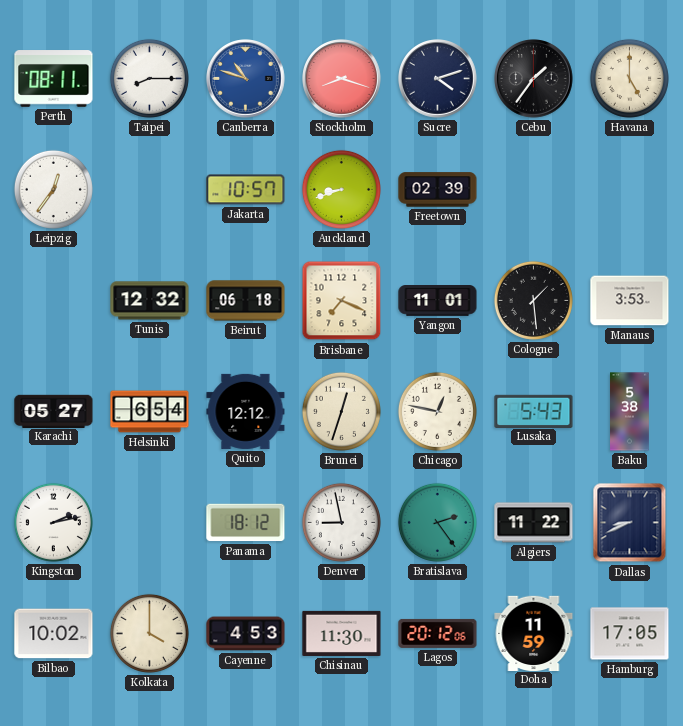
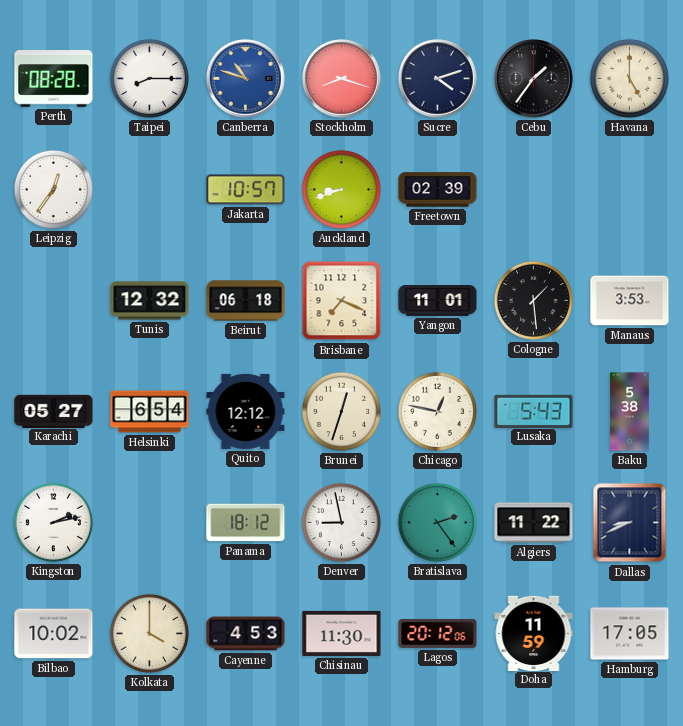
Perth: 08:11 -> 08:28
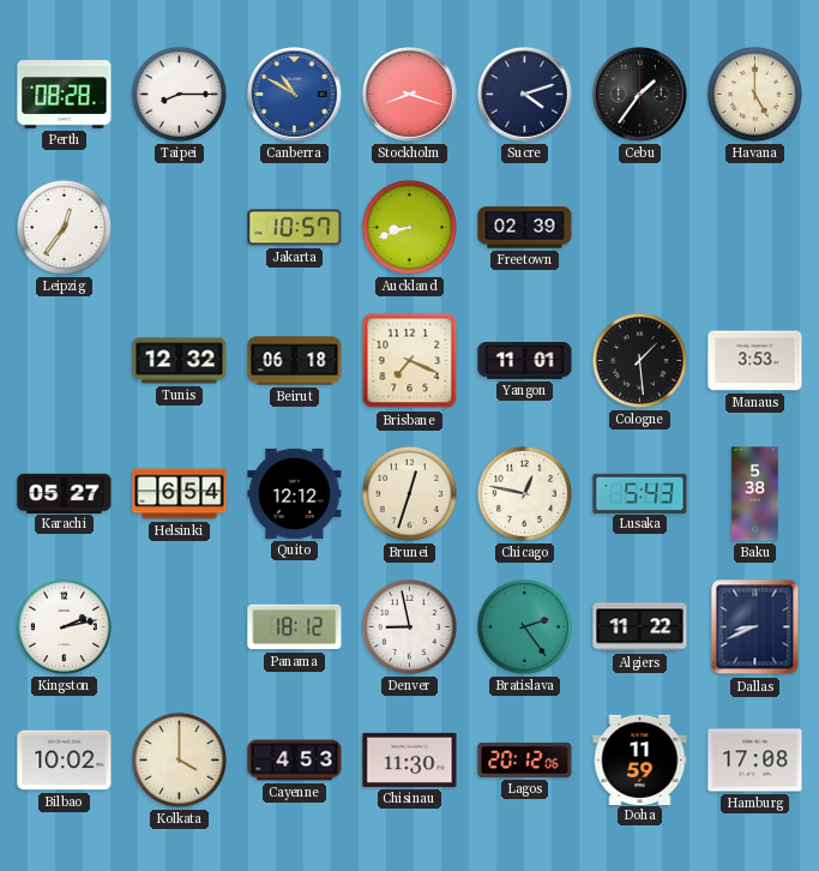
Canberra: 10:48 -> 10:50
Hamburg: 17:05 -> 17:08
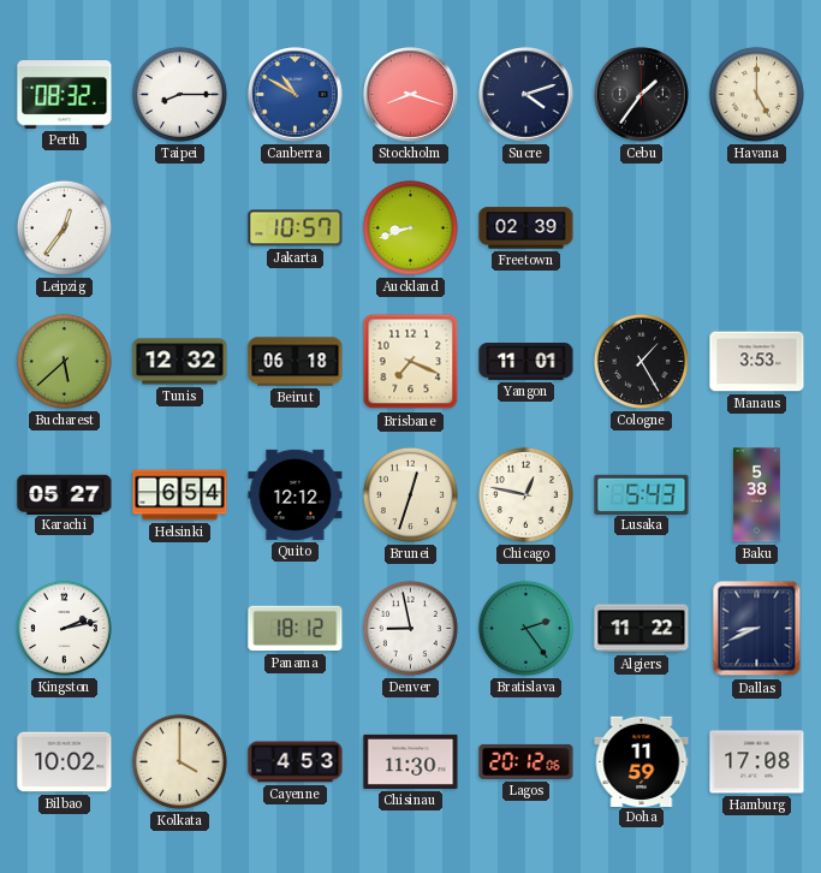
Perth: 08:28 -> 08:32
Bucharest: none -> 5:38
Cologne: 1:29 -> 1:25
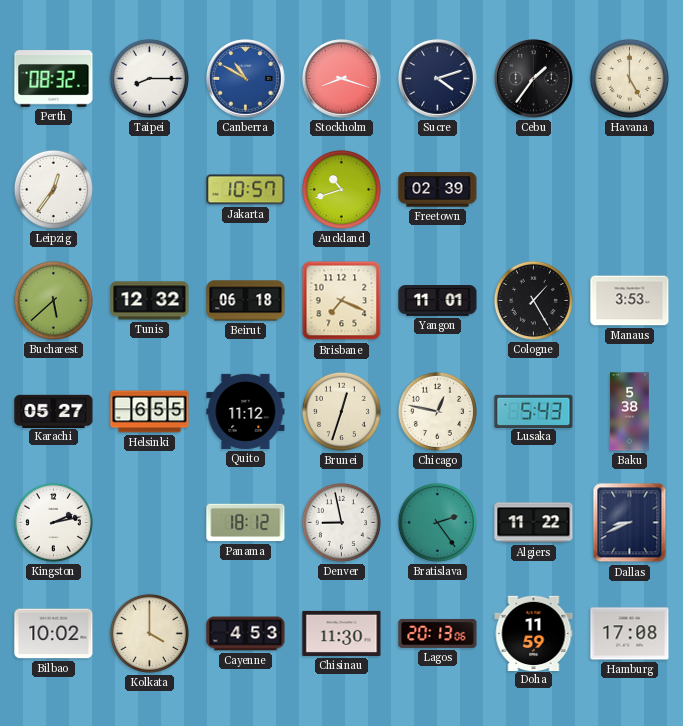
Auckland: 8:42 -> 10:42
Helsinki: 6:54 -> 6:55
Quito: 12:12 -> 11:12
Lagos: 20:12 -> 20:13
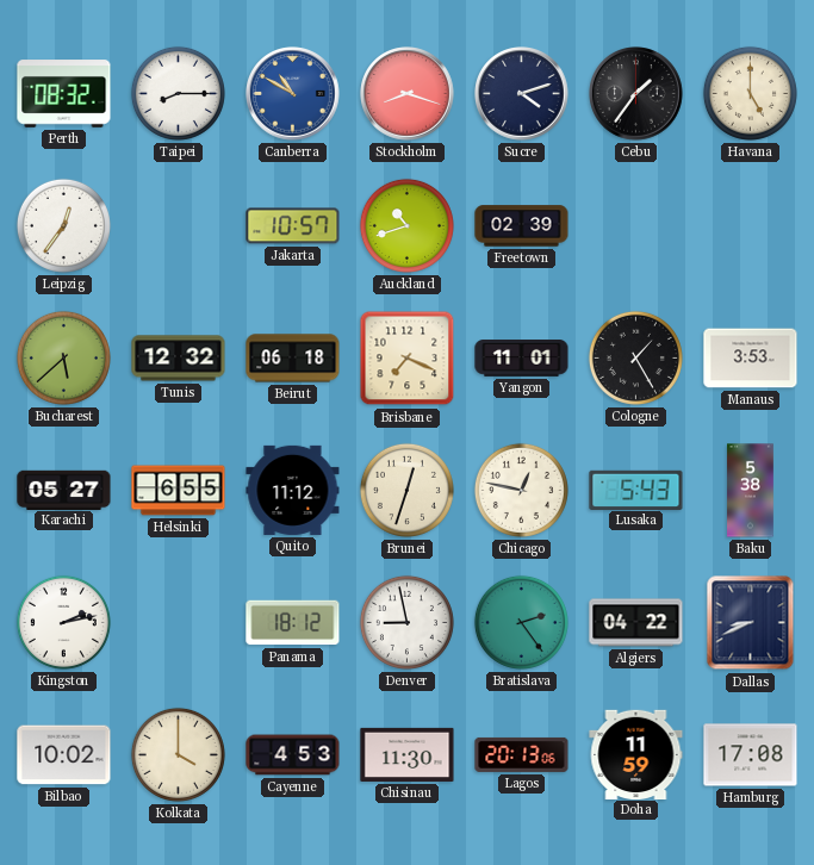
Algiers: 11:22 -> 04:22
